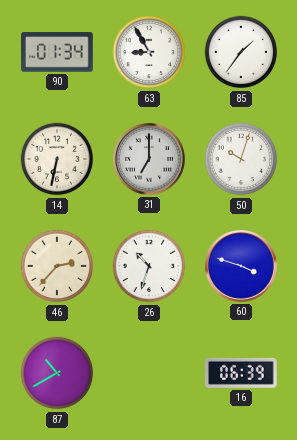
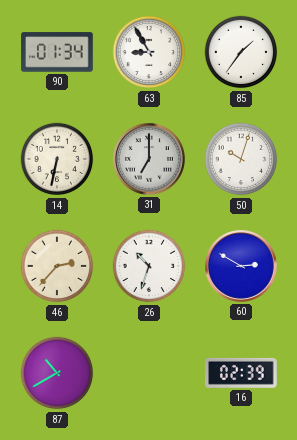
60: 3:48 -> 2:50
16: 06:39 -> 02:39
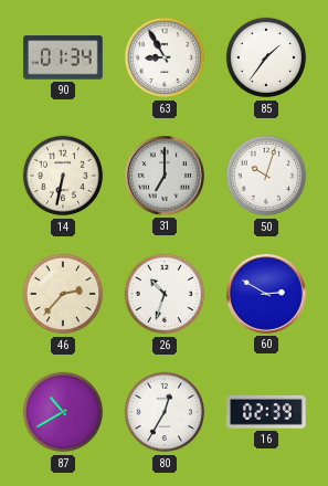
80: none -> 12:35
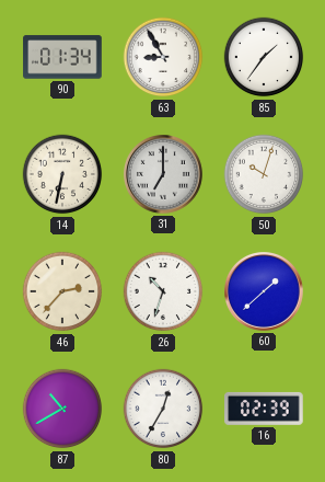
60: 2:50 -> 1:38
